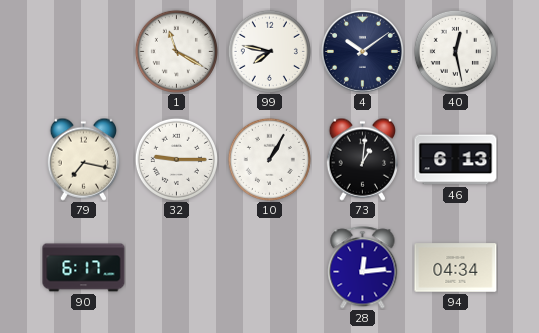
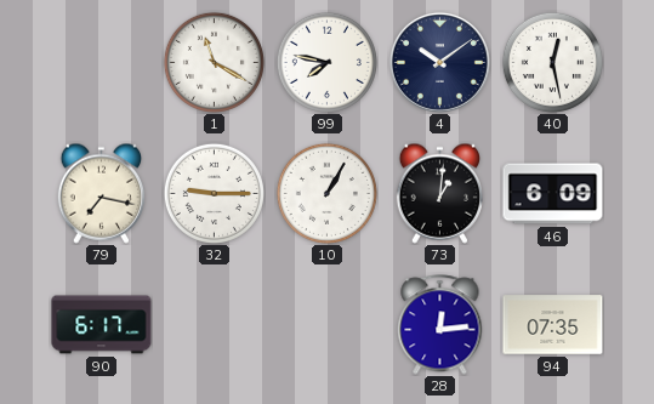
46: 6:13 -> 6:09
94: 04:34 -> 07:35
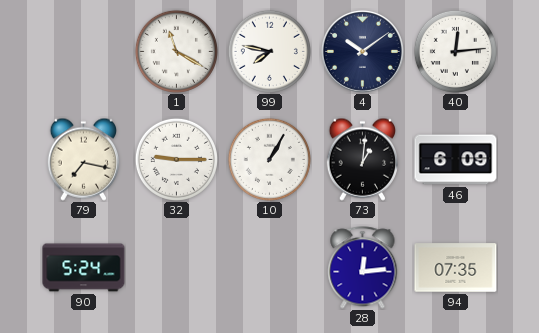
40: 12:28 -> 12:14
90: 6:17 -> 5:24
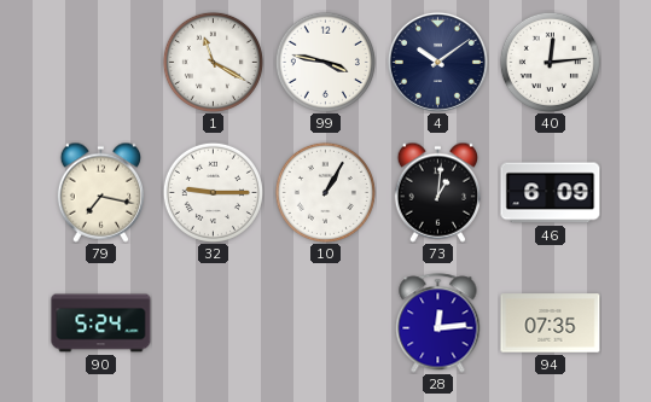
99: 7:47 -> 3:47
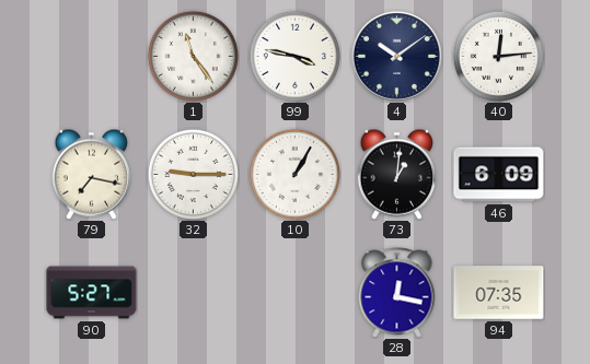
1: 11:20 -> 11:24
90: 5:24 -> 5:27
28: 12:14 -> 12:17
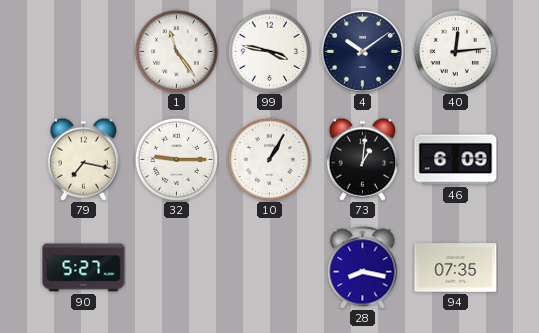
28: 12:17 -> 8:17
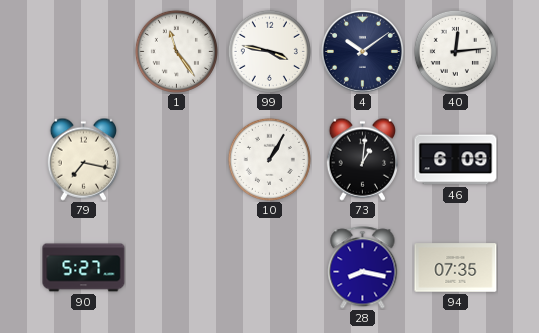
32: 9:15 -> none
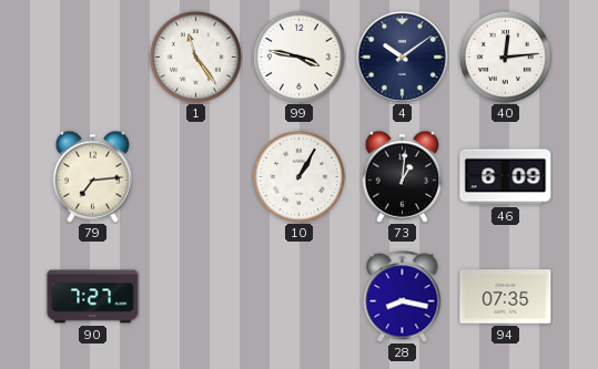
79: 7:17 -> 7:14
90: 5:27 -> 7:27
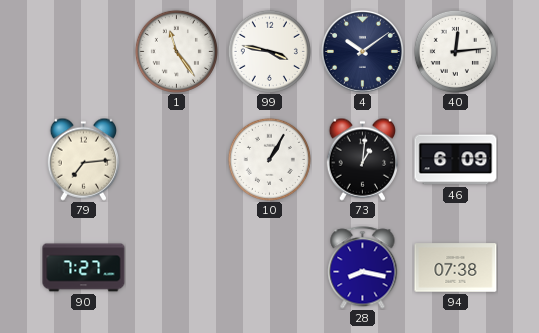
94: 07:35 -> 07:38
